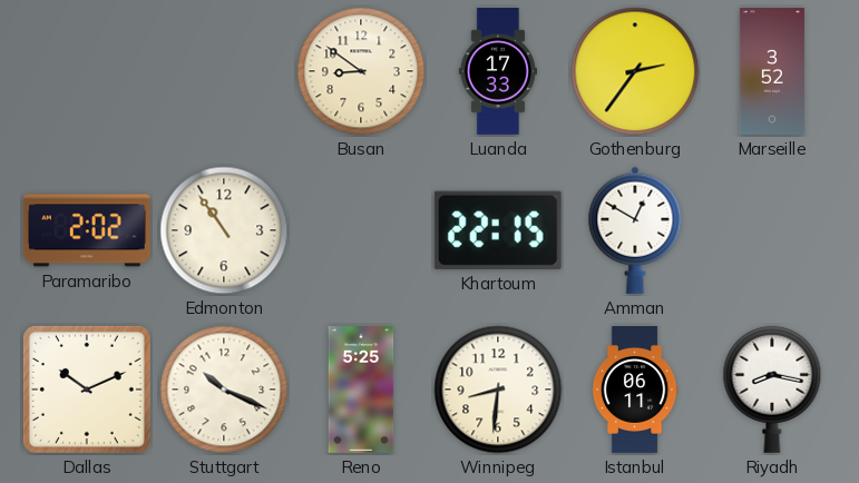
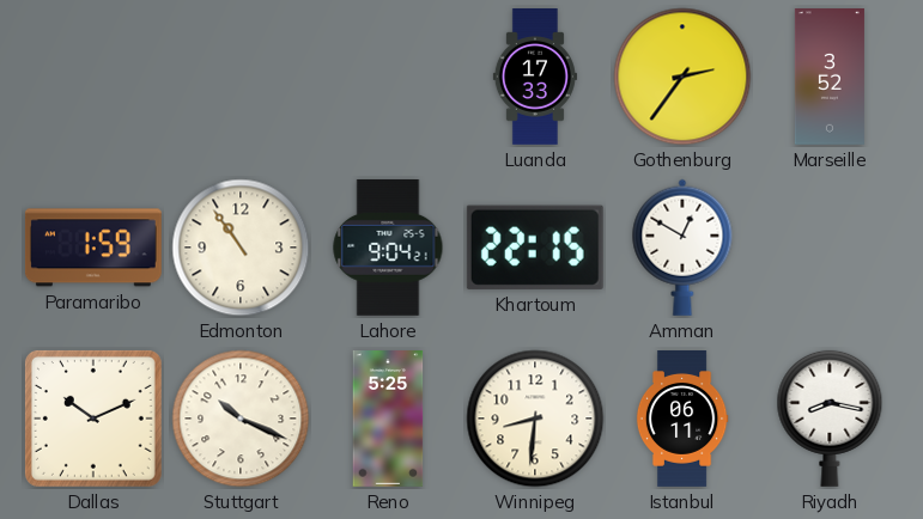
Busan: 8:51 -> none
Paramaribo: 2:02 -> 1:59
Lahore: none -> 9:04
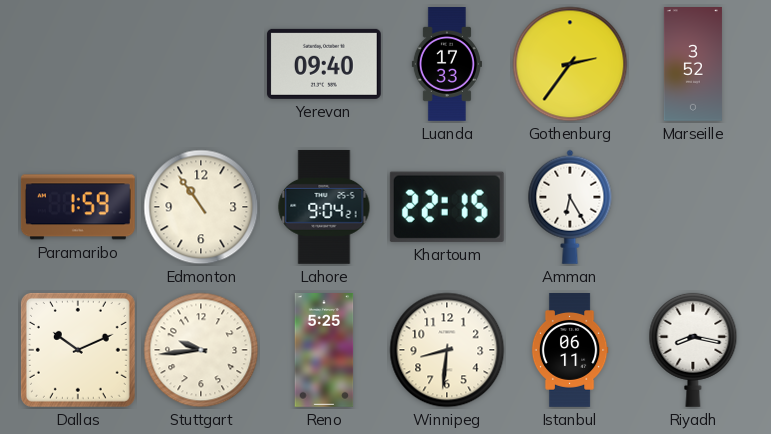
Yerevan: none -> 09:40
Amman: 12:50 -> 6:25
Stuttgart: 10:19 -> 9:44
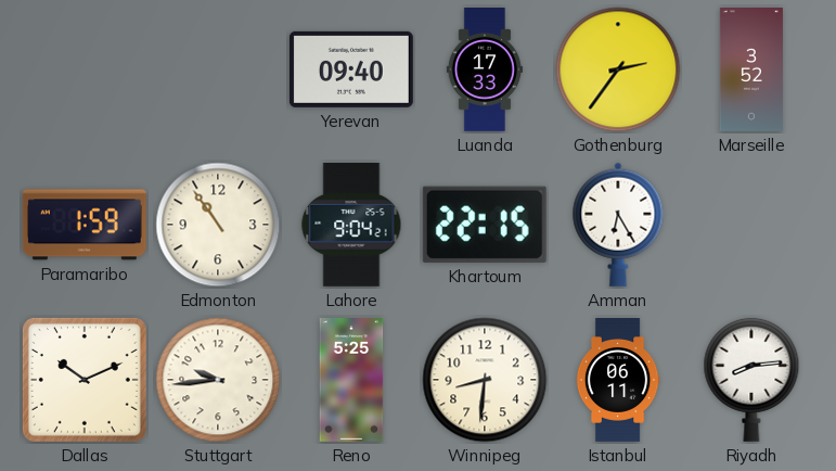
Riyadh: 8:17 -> 8:14
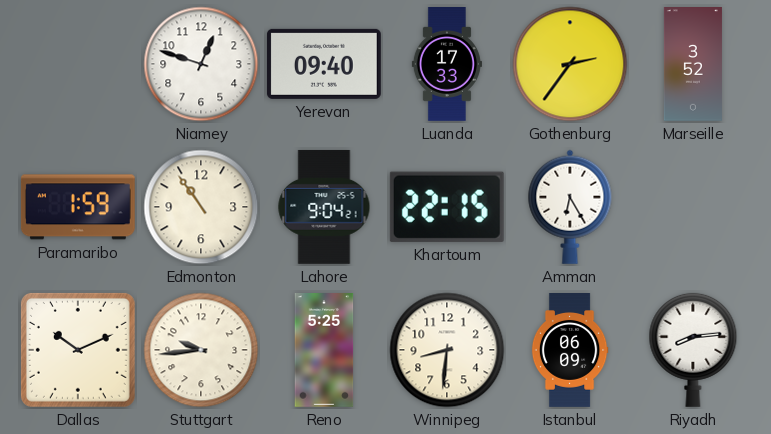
Niamey: none -> 12:48
Istanbul: 06:11 -> 06:09
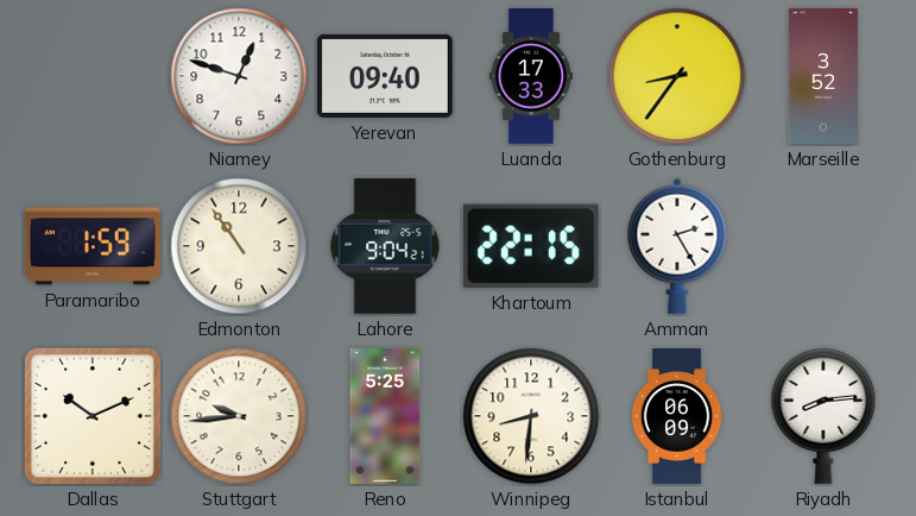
Gothenburg: 2:36 -> 8:36
Amman: 6:25 -> 2:25
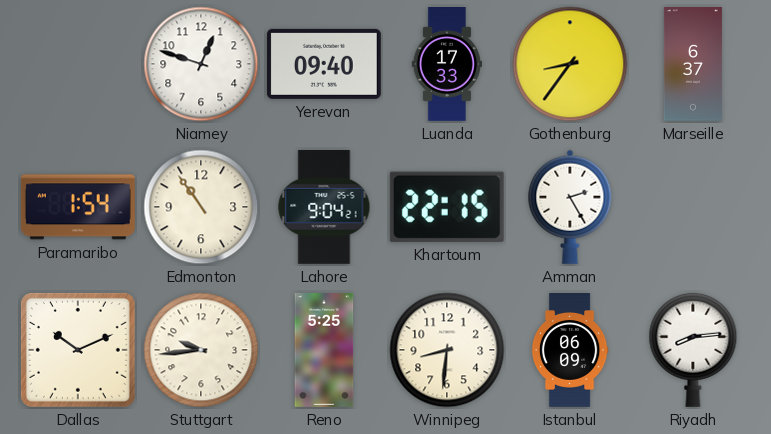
Marseille: 3:52 -> 6:37
Paramaribo: 1:59 -> 1:54
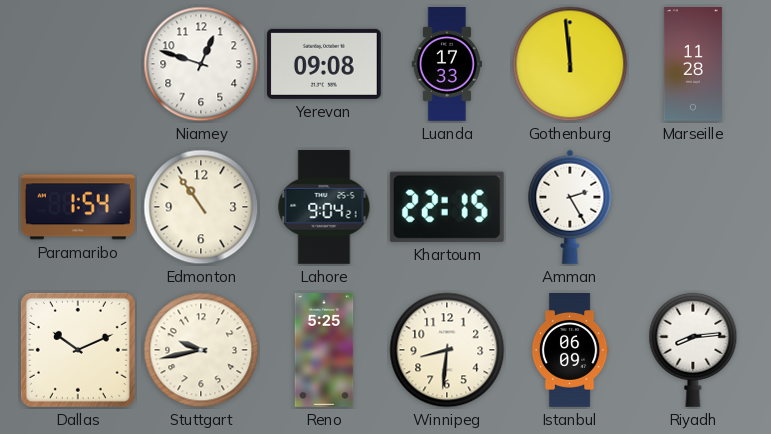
Yerevan: 09:40 -> 09:08
Gothenburg: 8:36 -> 11:59
Marseille: 6:37 -> 11:28
Stuttgart: 9:44 -> 9:43
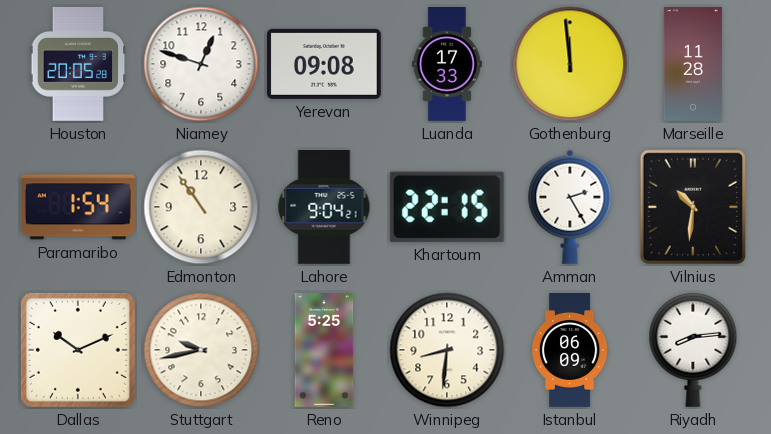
Houston: none -> 20:05
Vilnius: none -> 10:31
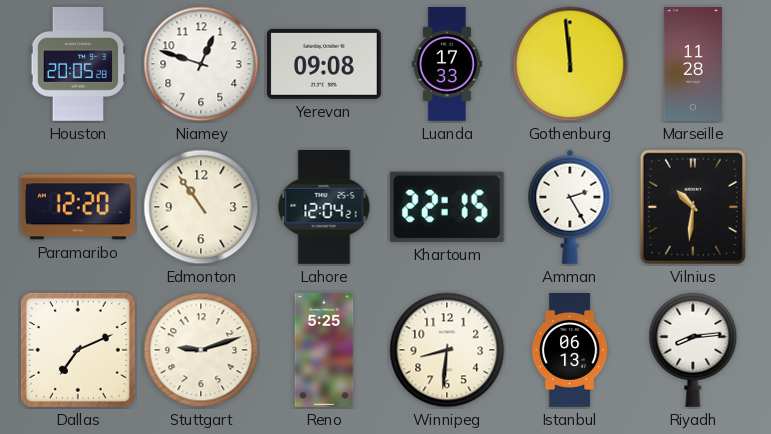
Paramaribo: 1:54 -> 12:20
Lahore: 9:04 -> 12:04
Dallas: 10:11 -> 7:11
Stuttgart: 9:43 -> 9:12
Istanbul: 06:09 -> 06:13
